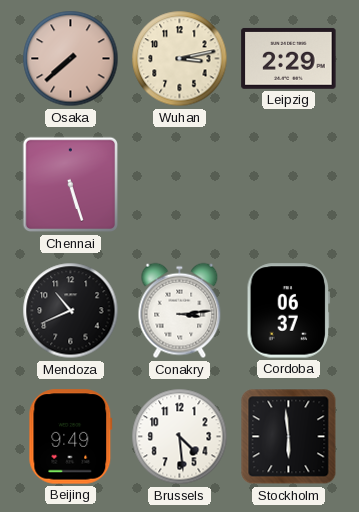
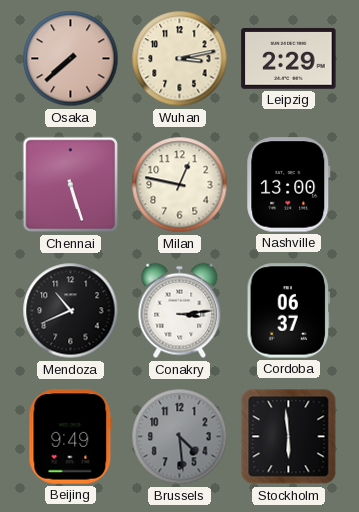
Milan: none -> 12:47
Nashville: none -> 13:00
Brussels dial: white -> grey
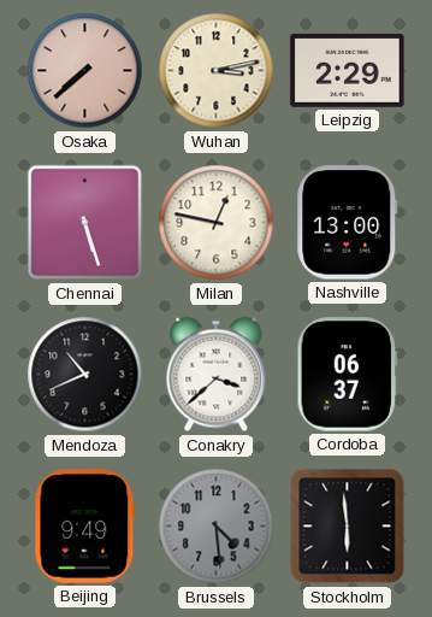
Conakry: 3:14 -> 3:38
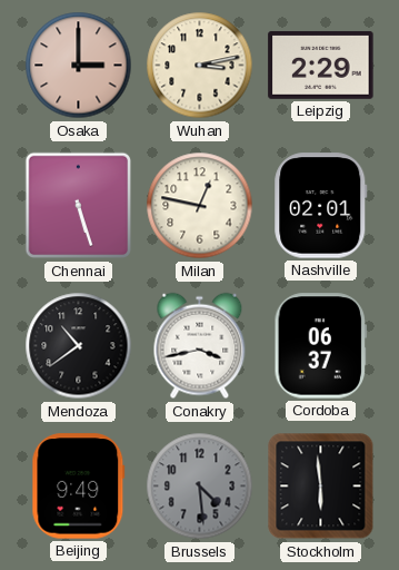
Osaka: 7:38 -> 3:00
Nashville: 13:00 -> 02:01
Mendoza: 10:41 -> 10:39
Conakry: 3:38 -> 3:43
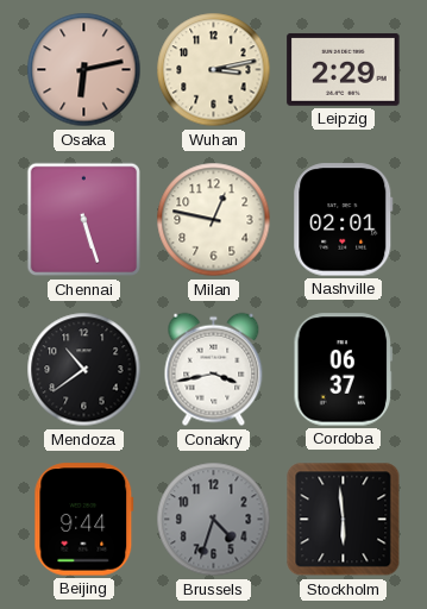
Osaka: 3:00 -> 6:13
Beijing: 9:49 -> 9:44
Brussels: 4:29 -> 4:33
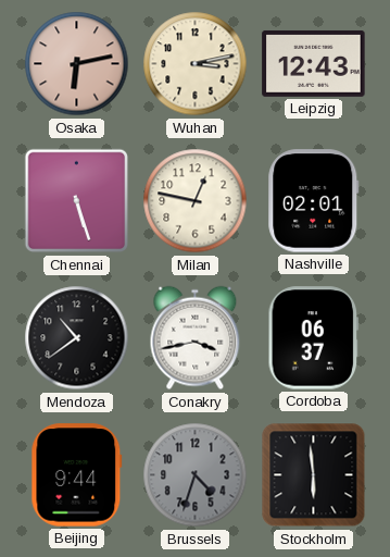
Leipzig: 2:29 -> 12:43
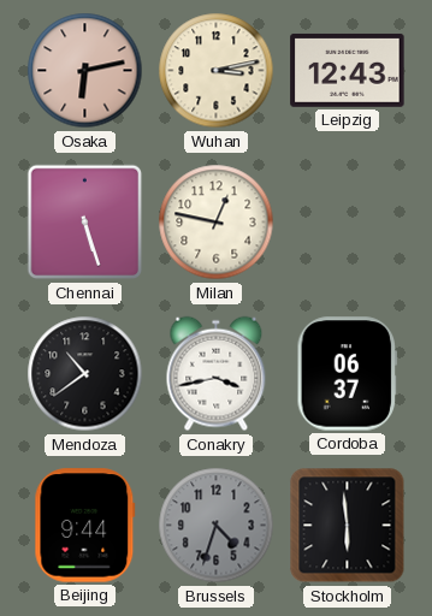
Nashville: 02:01 -> none
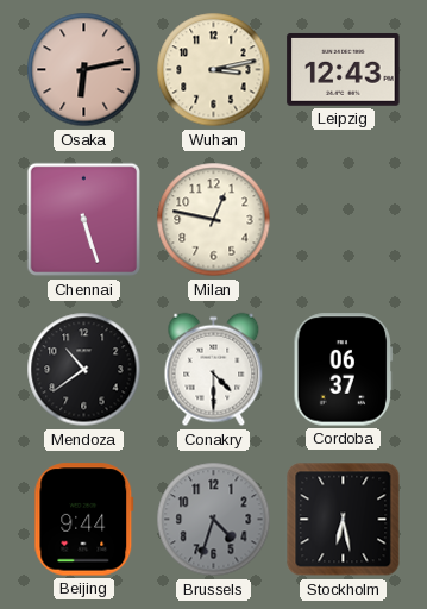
Conakry: 3:43 -> 4:30
Stockholm: 5:59 -> 6:28
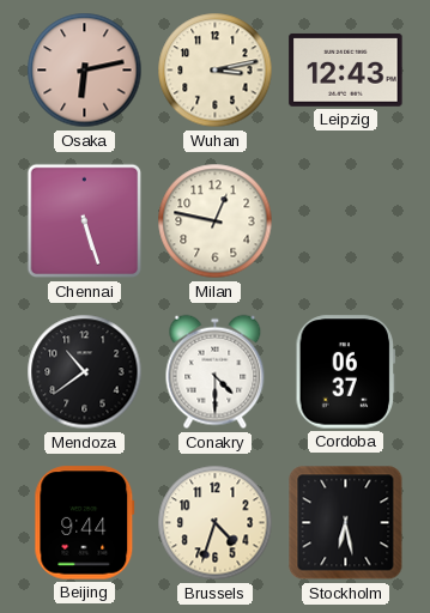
Brussels dial: grey -> cream
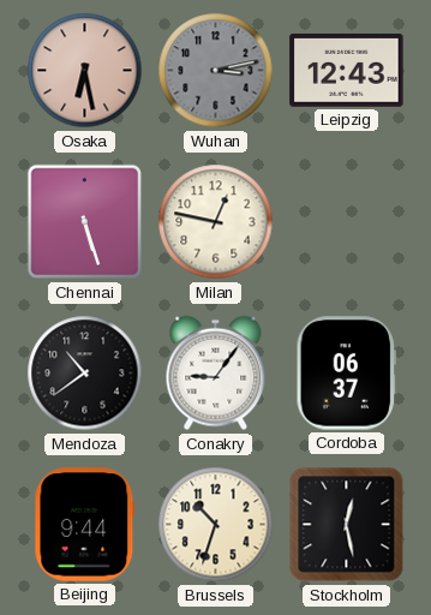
Osaka: 6:13 -> 6:28
Wuhan dial: cream -> grey
Conakry: 4:30 -> 9:06
Brussels: 4:33 -> 10:33
Stockholm: 6:28 -> 12:28
